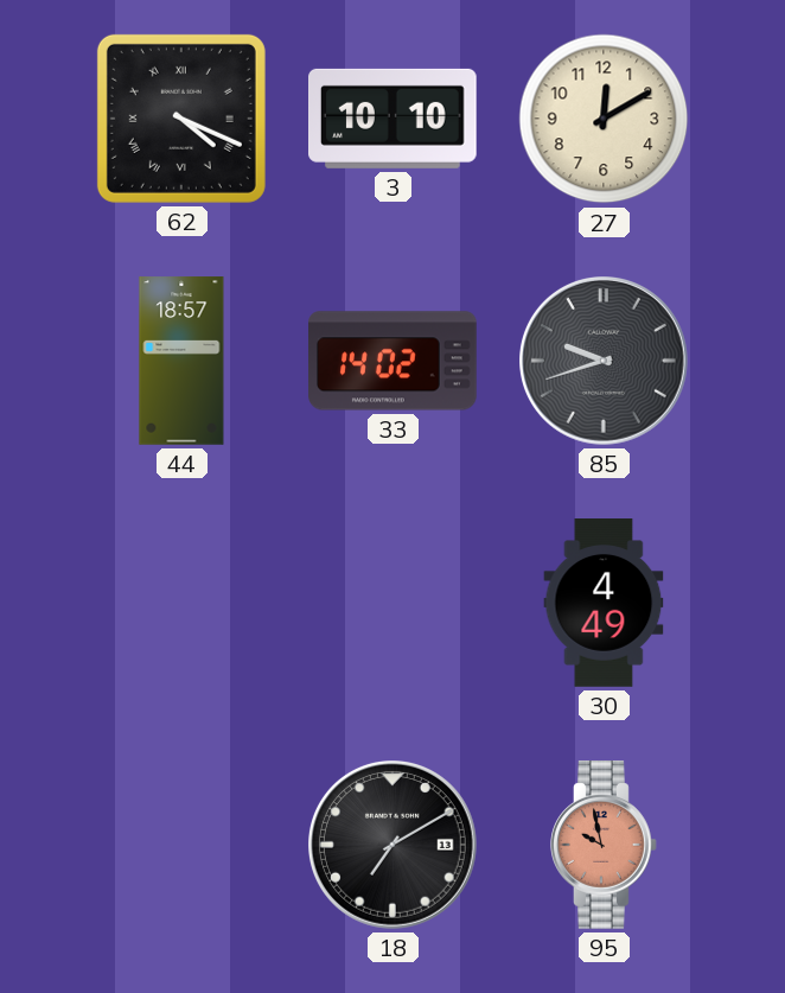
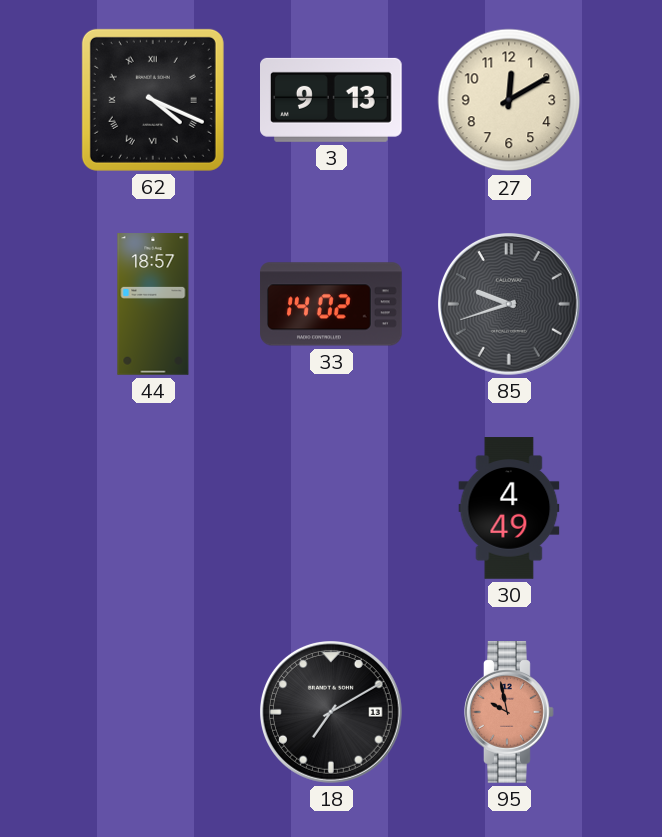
3: 10:10 -> 9:13
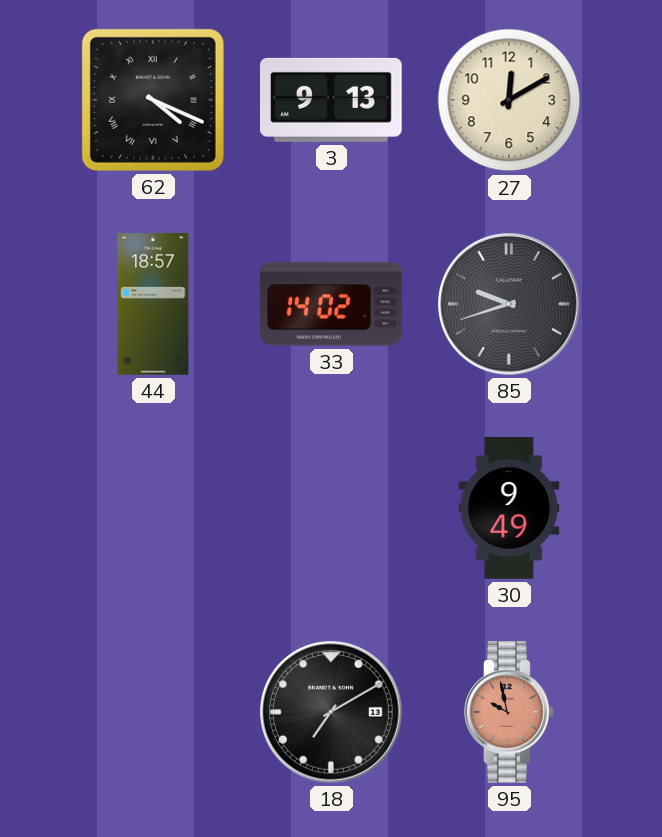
30: 4:49 -> 9:49
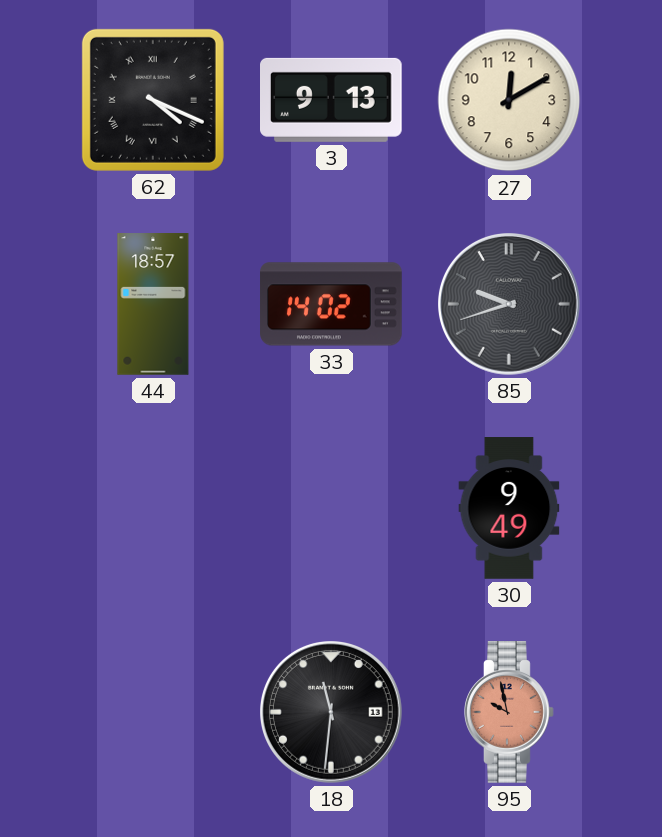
18: 7:10 -> 11:31
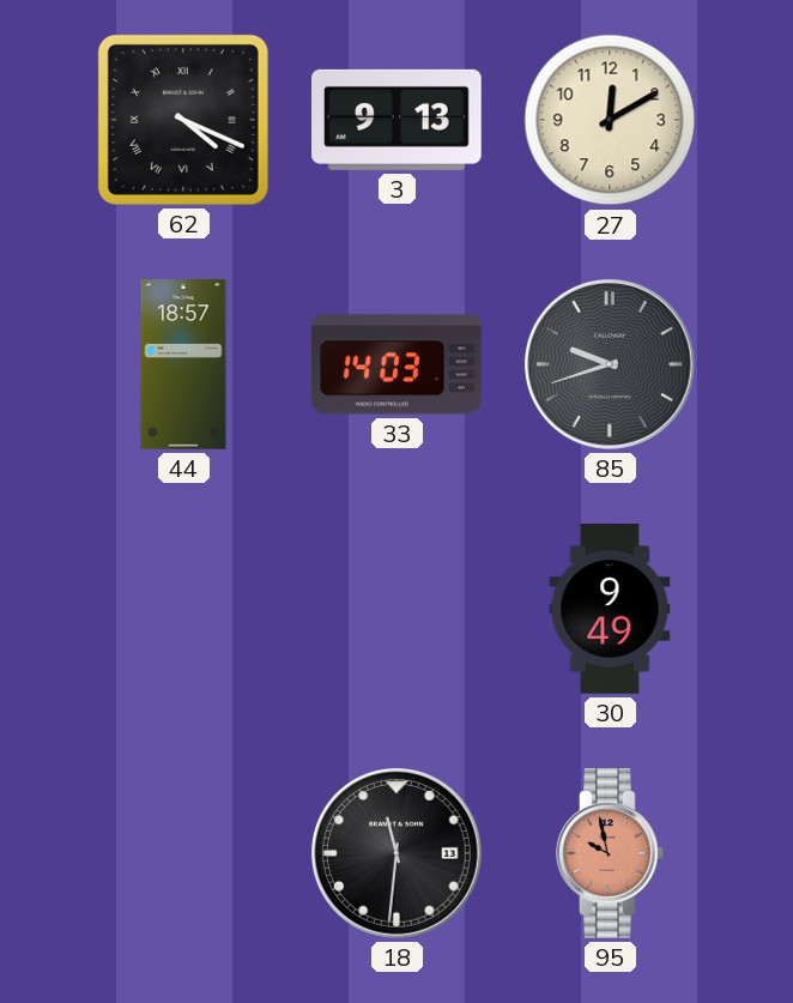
33: 14:02 -> 14:03
